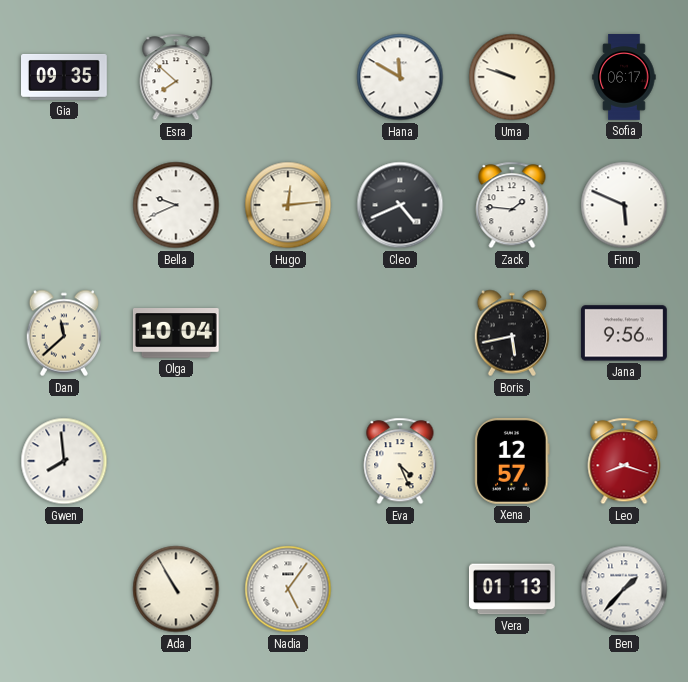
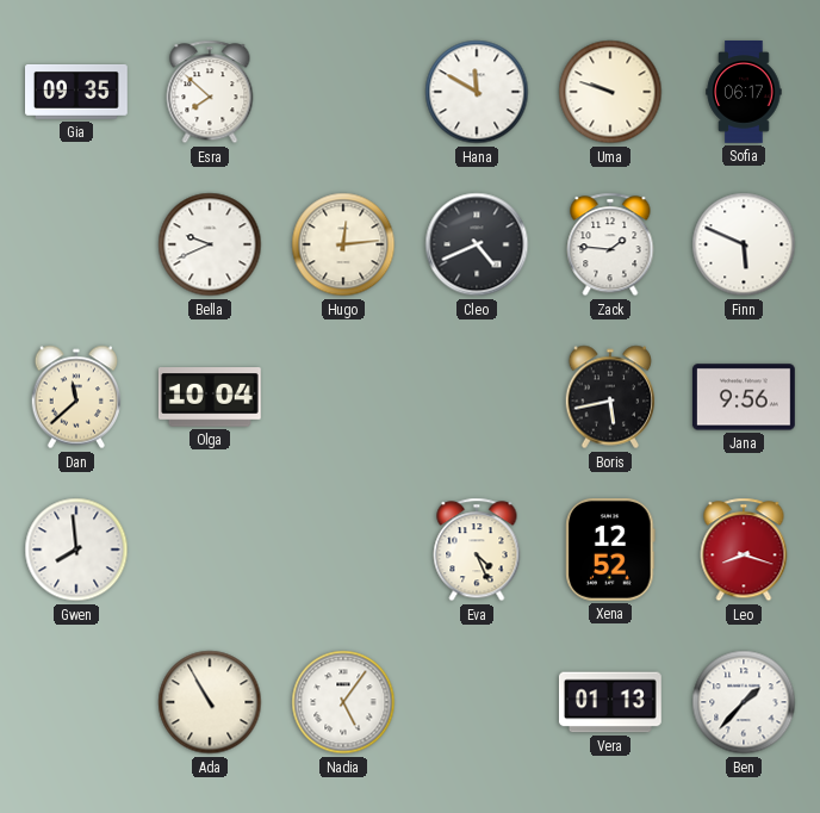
Xena: 12:57 -> 12:52
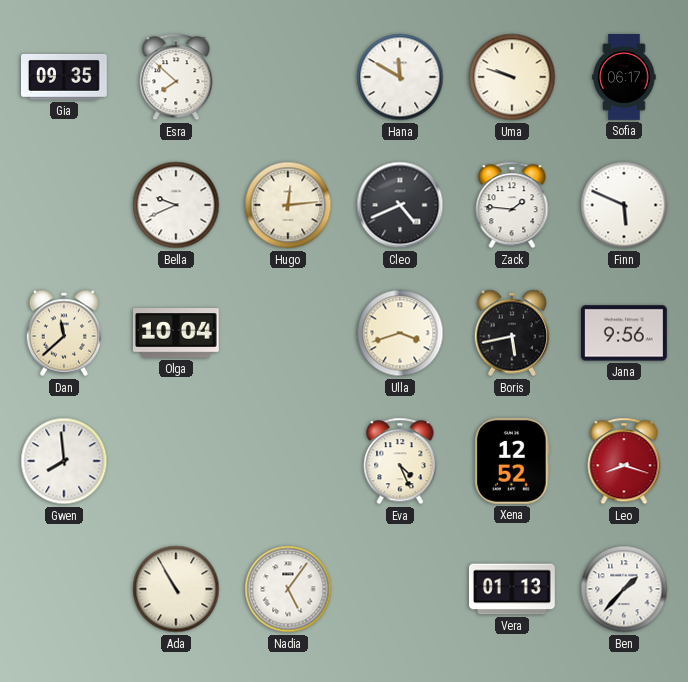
Ulla: none -> 3:42
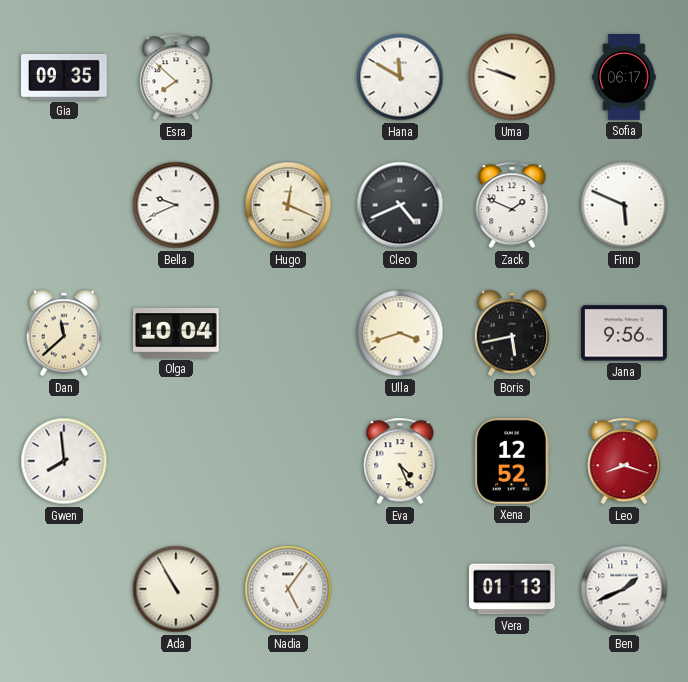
Hugo: 12:14 -> 12:19
Zack: 1:46 -> 1:49
Ben: 1:37 -> 1:41
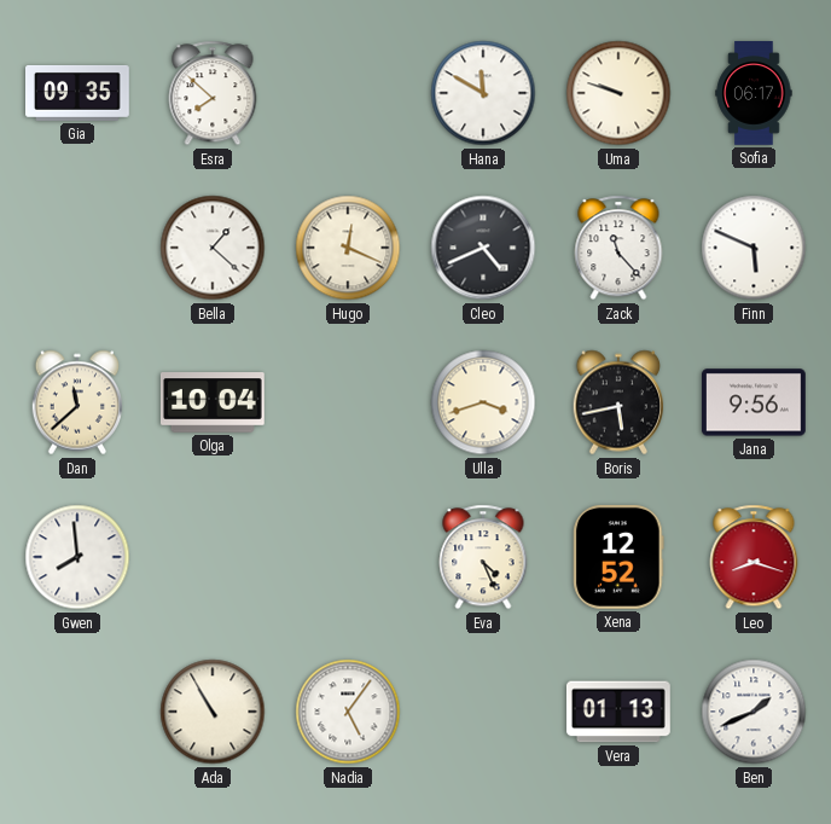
Bella: 9:41 -> 1:22
Zack: 1:49 -> 11:23
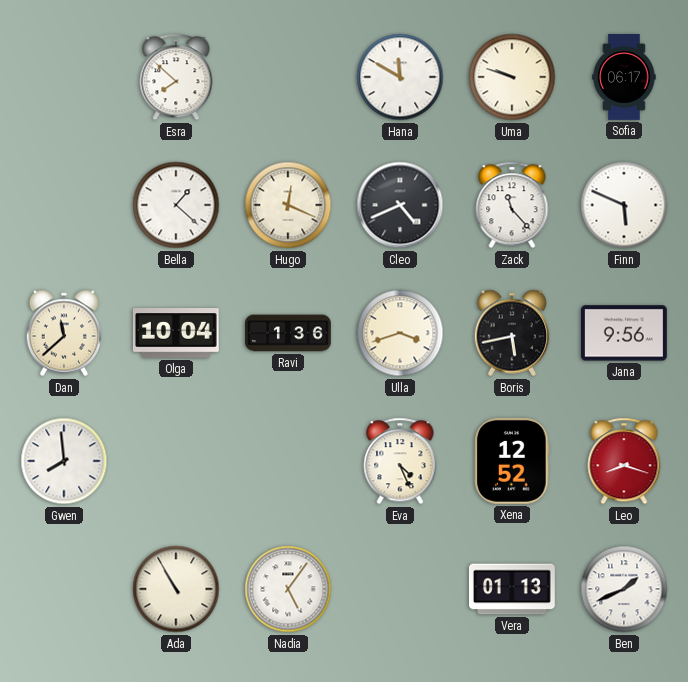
Gia: 09:35 -> none
Ravi: none -> 1:36
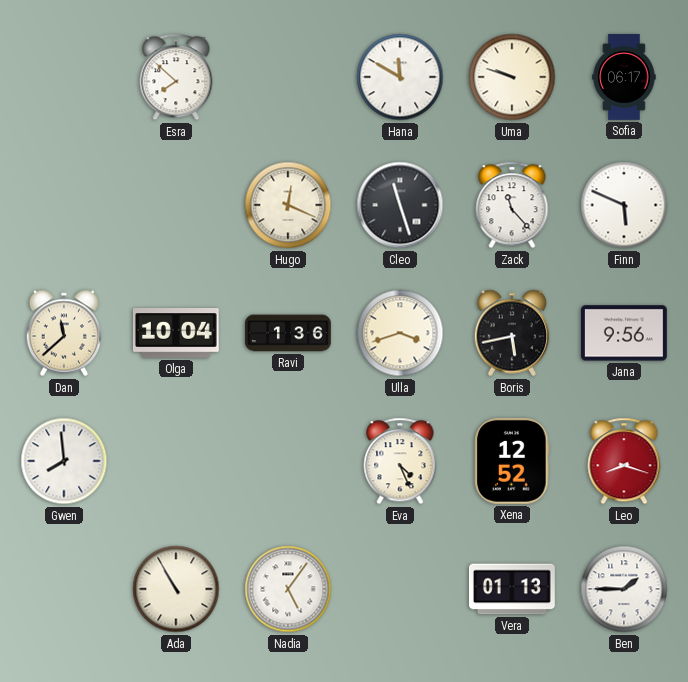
Bella: 1:22 -> none
Cleo: 4:41 -> 11:27
Ben: 1:41 -> 1:45
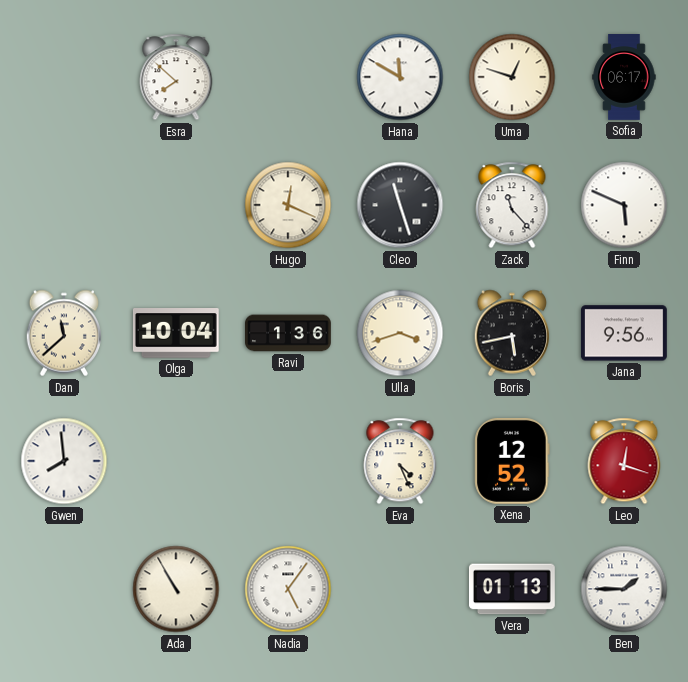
Uma: 9:48 -> 12:48
Leo: 8:18 -> 12:18
